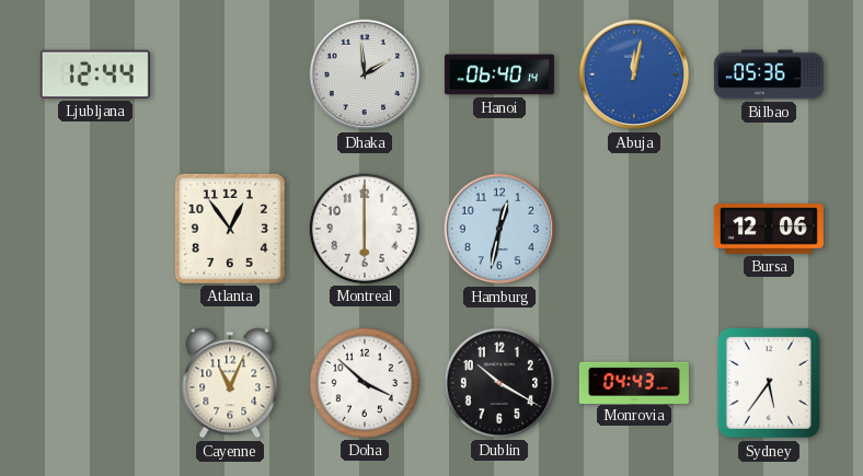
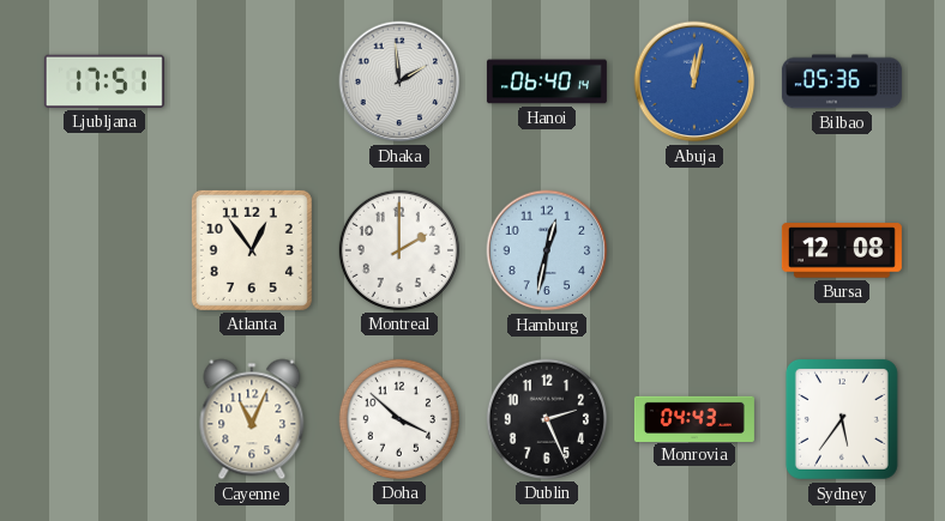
Ljubljana: 12:44 -> 17:51
Montreal: 6:00 -> 2:00
Bursa: 12:06 -> 12:08
Dublin: 10:20 -> 2:26
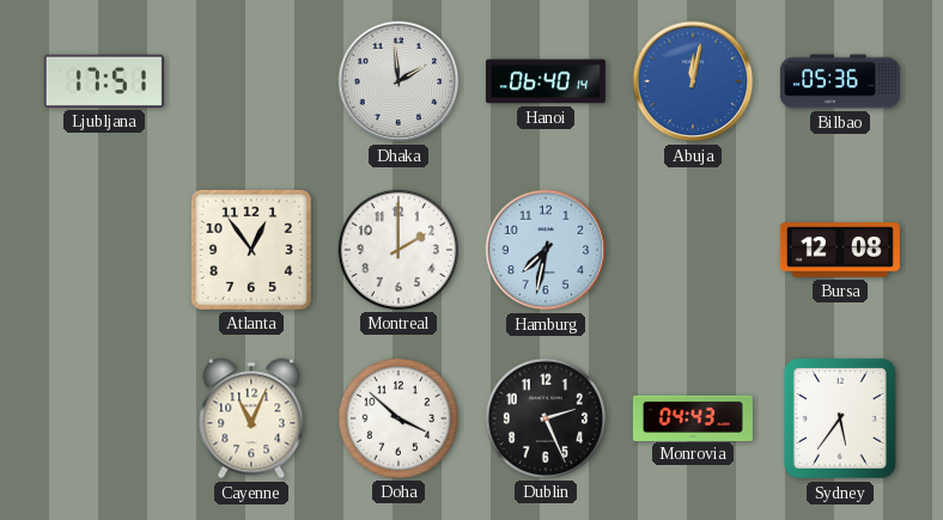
Hamburg: 12:32 -> 7:32
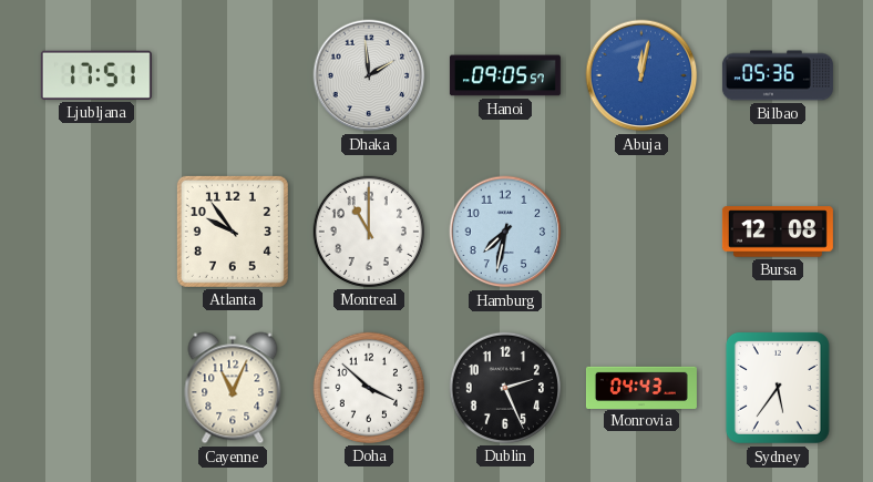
Hanoi: 06:40 -> 09:05
Atlanta: 12:54 -> 9:54
Montreal: 2:00 -> 11:00
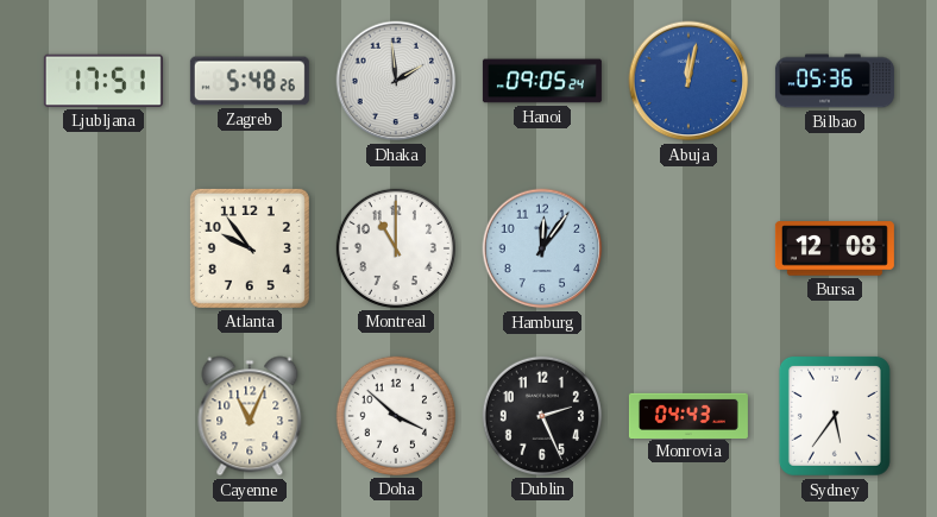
Zagreb: none -> 5:48
Hanoi: 09:05:57 -> 09:05:24
Hamburg: 7:32 -> 12:06
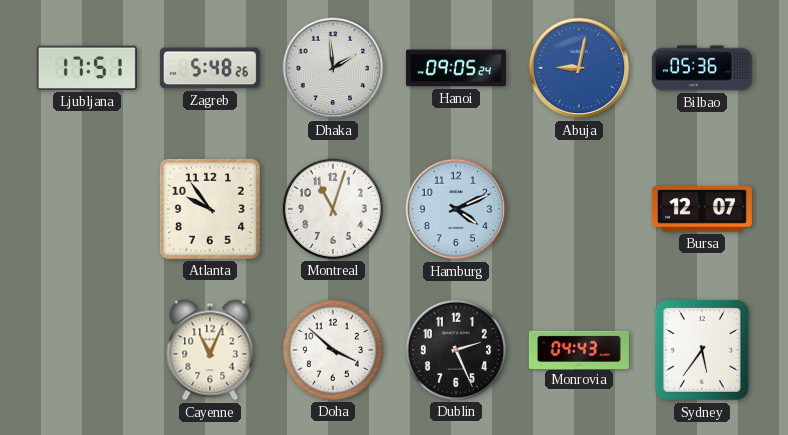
Abuja: 12:02 -> 9:02
Montreal: 11:00 -> 11:03
Hamburg: 12:06 -> 4:11
Bursa: 12:08 -> 12:07
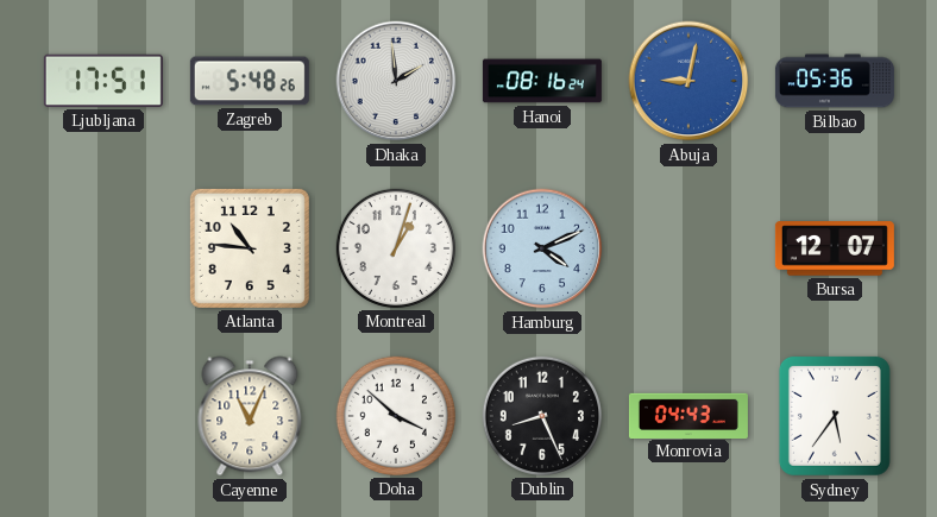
Hanoi: 09:05 -> 08:16
Atlanta: 9:54 -> 10:46
Montreal: 11:03 -> 1:03
Dublin: 2:26 -> 8:26
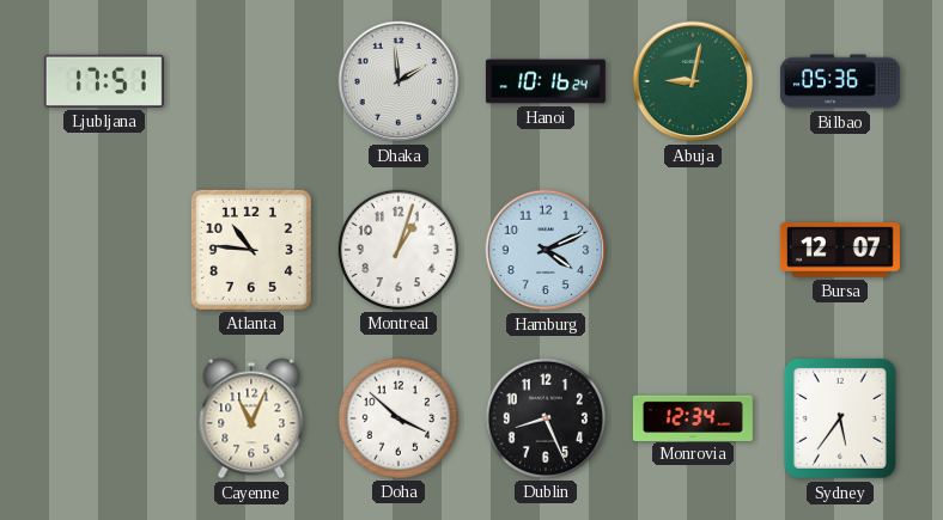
Zagreb: 5:48 -> none
Hanoi: 08:16 -> 10:16
Abuja dial: blue -> green
Monrovia: 04:43 -> 12:34
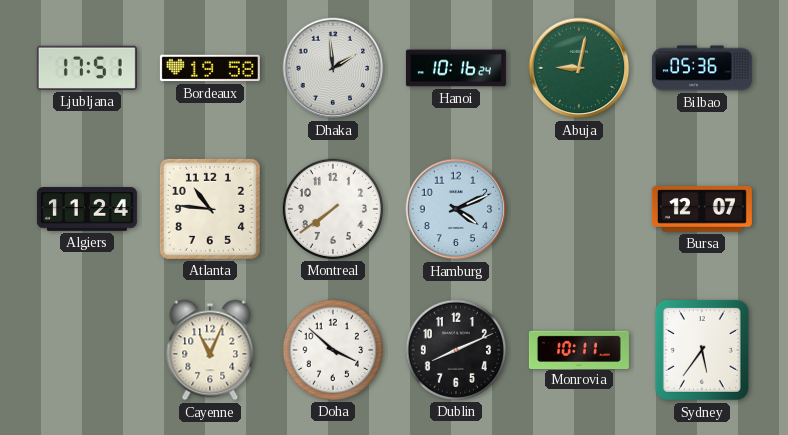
Bordeaux: none -> 19:58
Algiers: none -> 11:24
Montreal: 1:03 -> 7:39
Dublin: 8:26 -> 8:11
Monrovia: 12:34 -> 10:11
